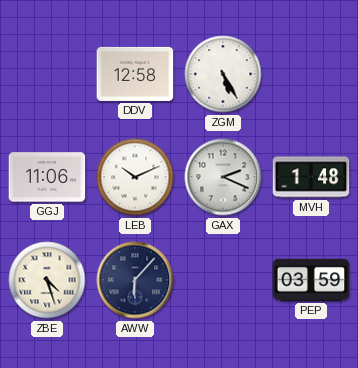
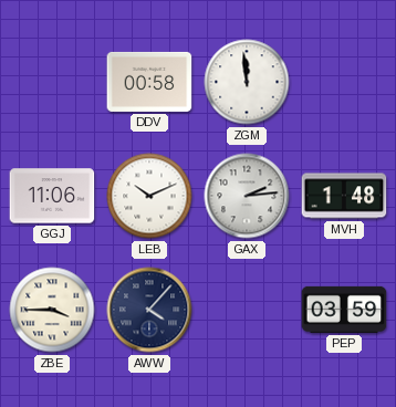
DDV: 12:58 -> 00:58
ZGM: 5:25 -> 11:59
GAX: 2:19 -> 2:14
ZBE: 4:27 -> 3:45
AWW: 6:07 -> 4:07
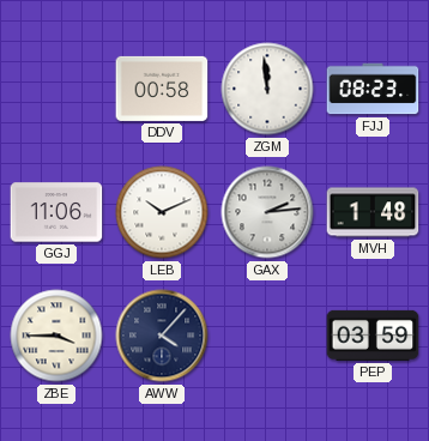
FJJ: none -> 08:23
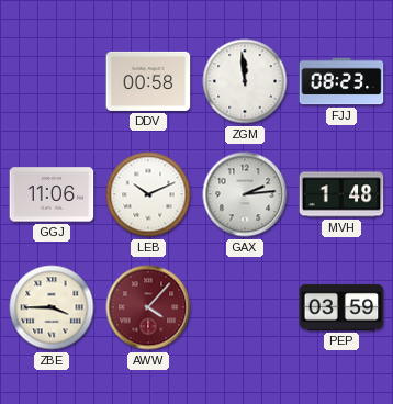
AWW dial: navy -> burgundy
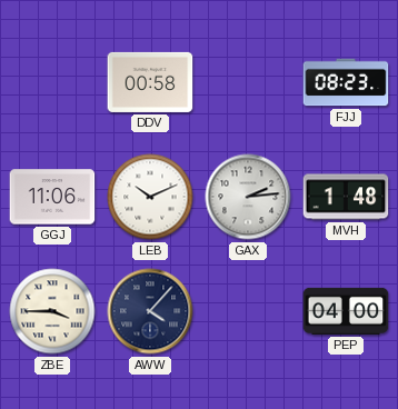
ZGM: 11:59 -> none
AWW dial: burgundy -> navy
PEP: 03:59 -> 04:00
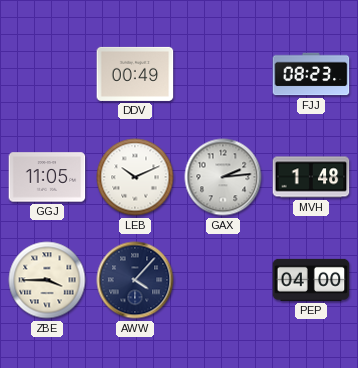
DDV: 00:58 -> 00:49
GGJ: 11:06 -> 11:05
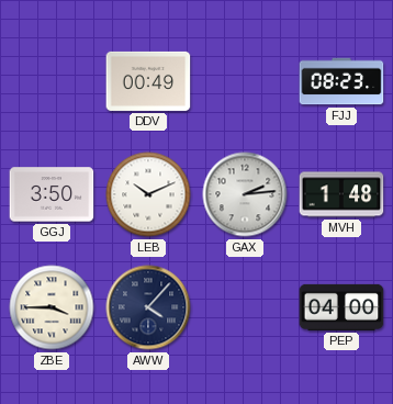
GGJ: 11:05 -> 3:50
